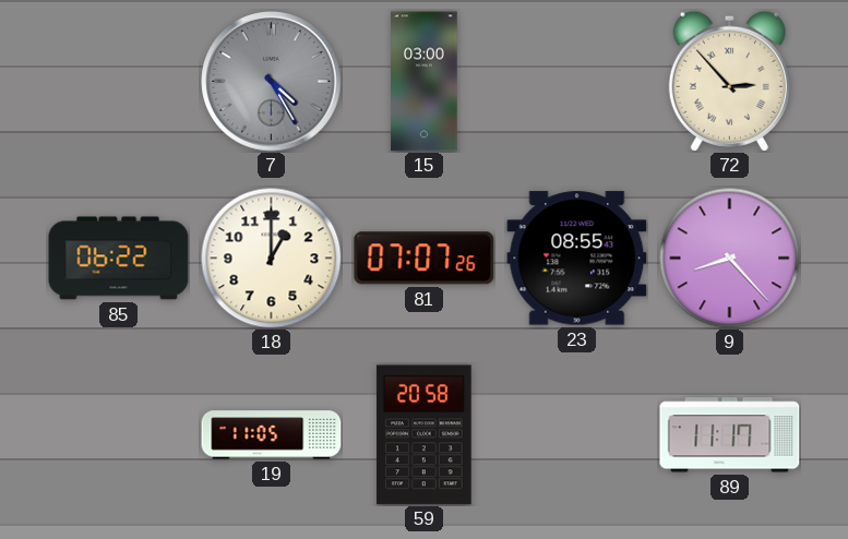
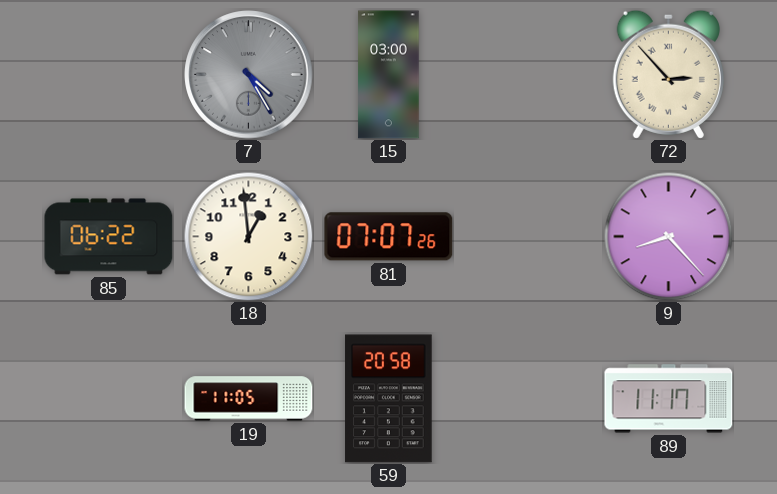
18: 1:00 -> 12:59
23: 08:55 -> none
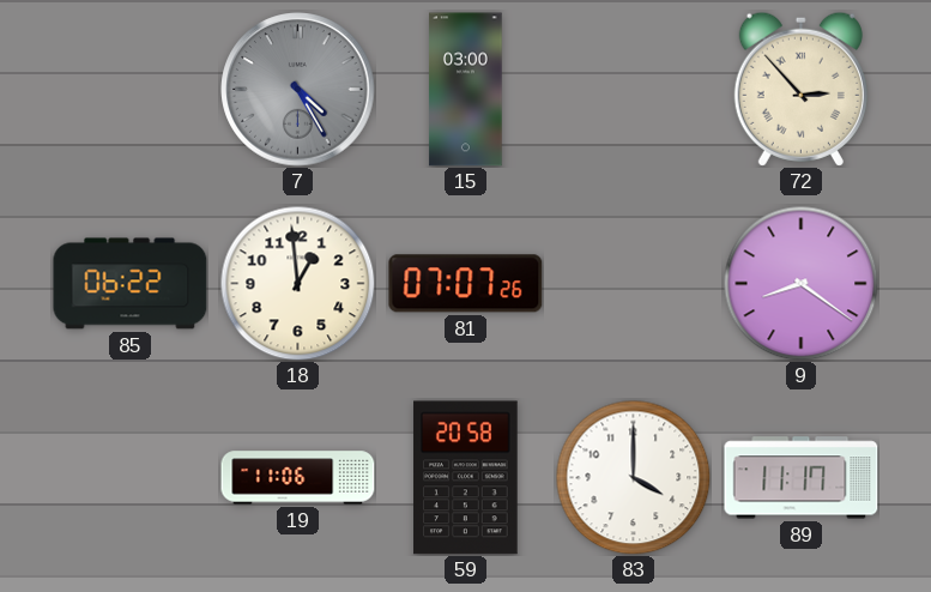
9: 8:23 -> 8:21
19: 11:05 -> 11:06
83: none -> 4:00
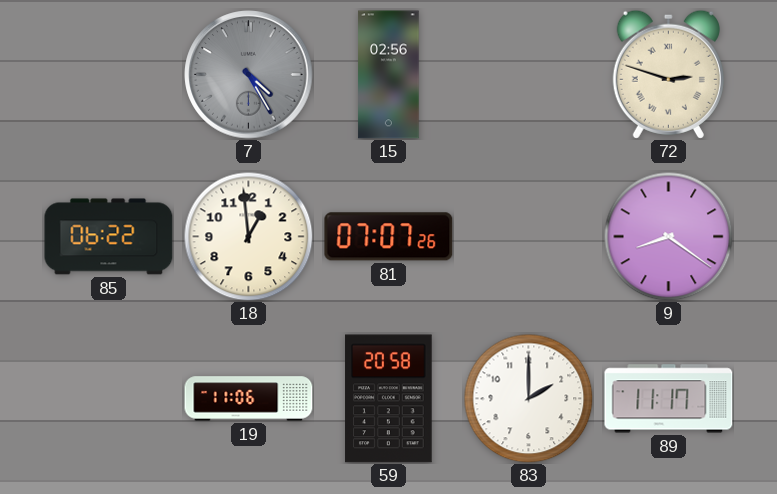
15: 03:00 -> 02:56
72: 2:53 -> 2:48
83: 4:00 -> 2:00
